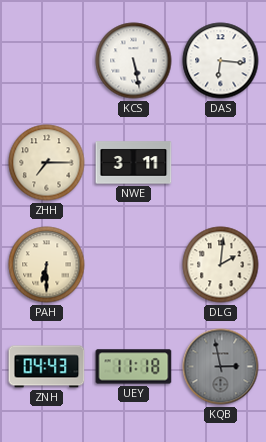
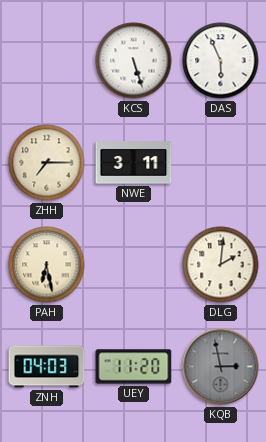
KCS: 5:28 -> 5:27
DAS: 6:16 -> 5:56
PAH: 6:30 -> 6:28
ZNH: 04:43 -> 04:03
UEY: 11:18 -> 11:20
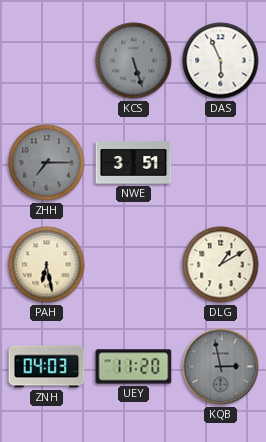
KCS dial: white -> grey
ZHH dial: cream -> grey
NWE: 3:11 -> 3:51
DLG: 2:01 -> 1:10
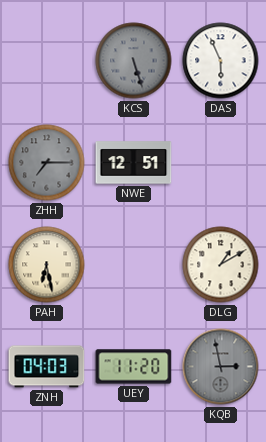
NWE: 3:51 -> 12:51
